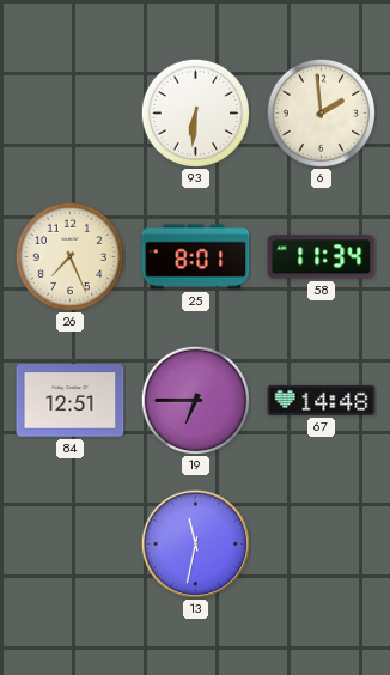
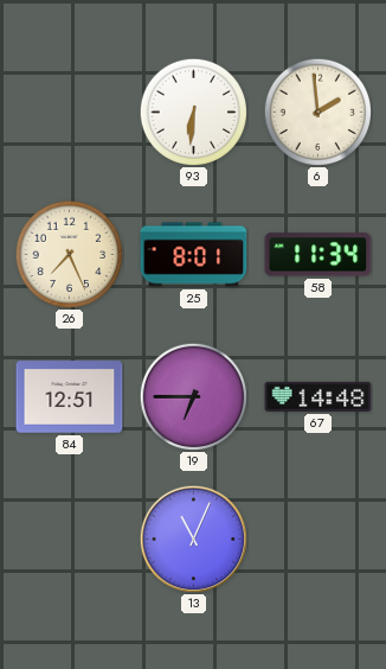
13: 11:32 -> 11:04
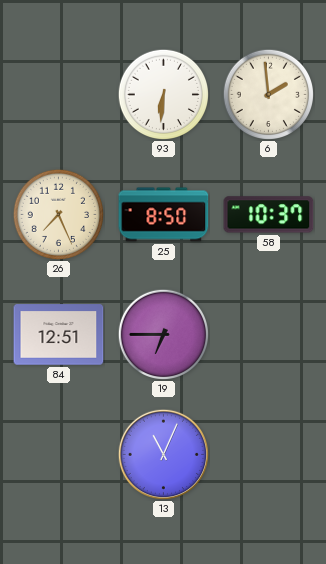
25: 8:01 -> 8:50
58: 11:34 -> 10:37
67: 14:48 -> none
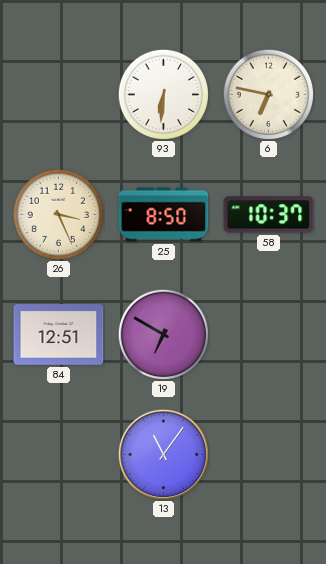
6: 1:59 -> 6:47
26: 7:26 -> 3:26
19: 6:45 -> 6:50
13: 11:04 -> 11:06
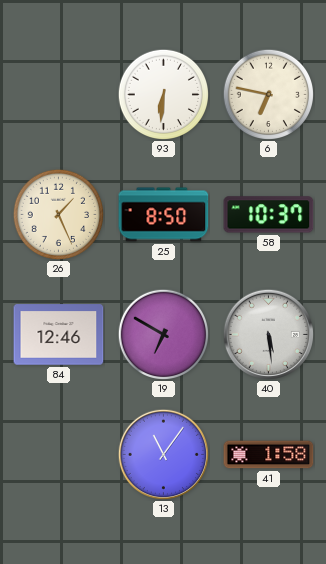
26: 3:26 -> 1:26
84: 12:51 -> 12:46
40: none -> 5:29
41: none -> 1:58
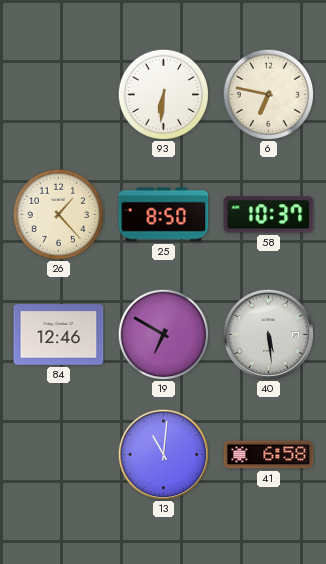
26: 1:26 -> 1:23
13: 11:06 -> 11:01
41: 1:58 -> 6:58
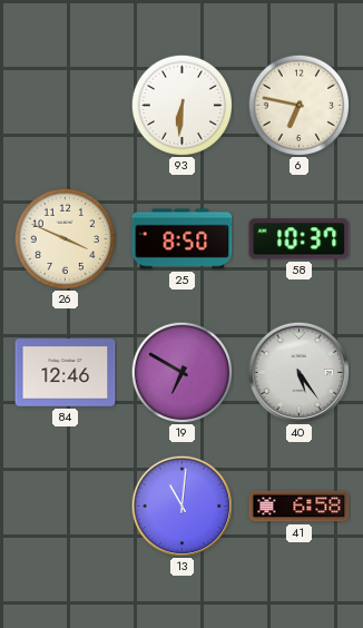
26: 1:23 -> 3:49
40: 5:29 -> 5:24
